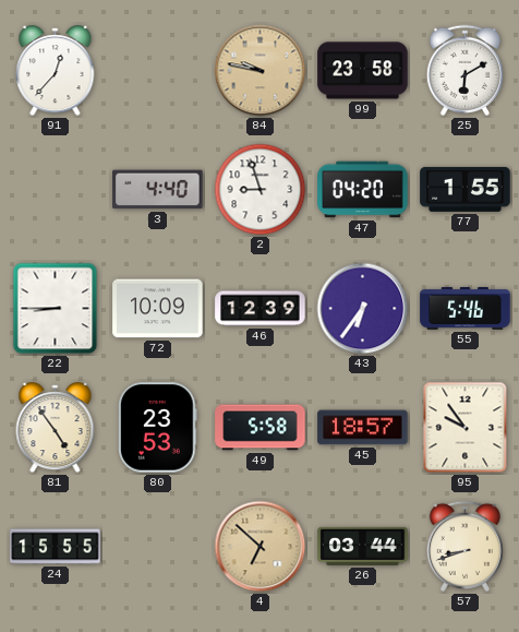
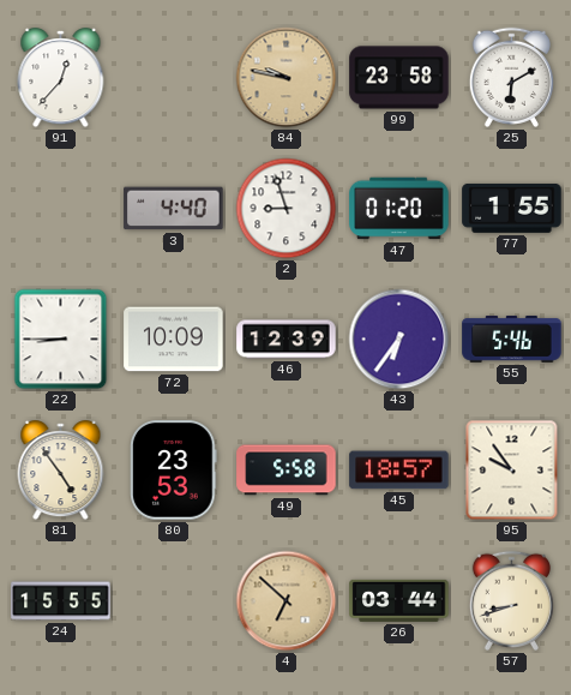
47: 04:20 -> 01:20
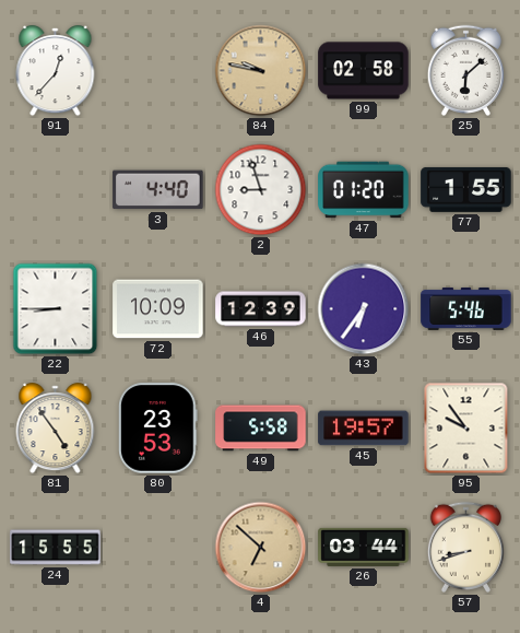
99: 23:58 -> 02:58
25: 6:10 -> 6:08
45: 18:57 -> 19:57
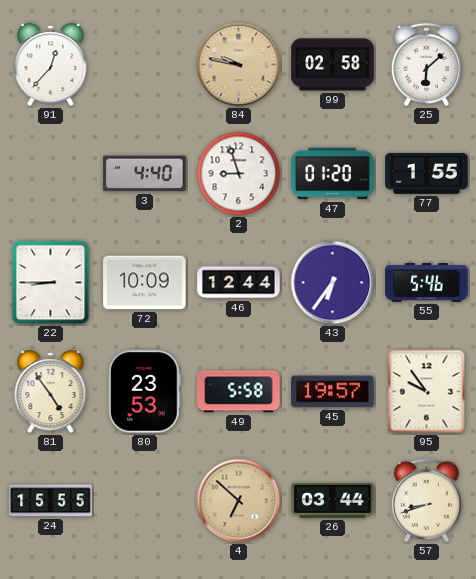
46: 12:39 -> 12:44
